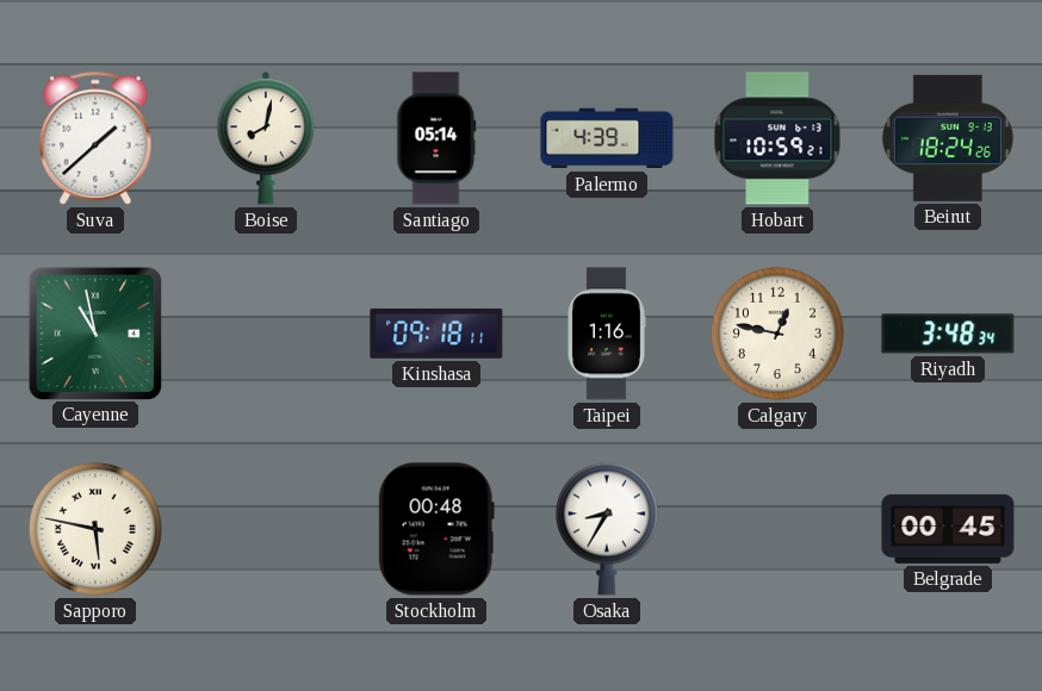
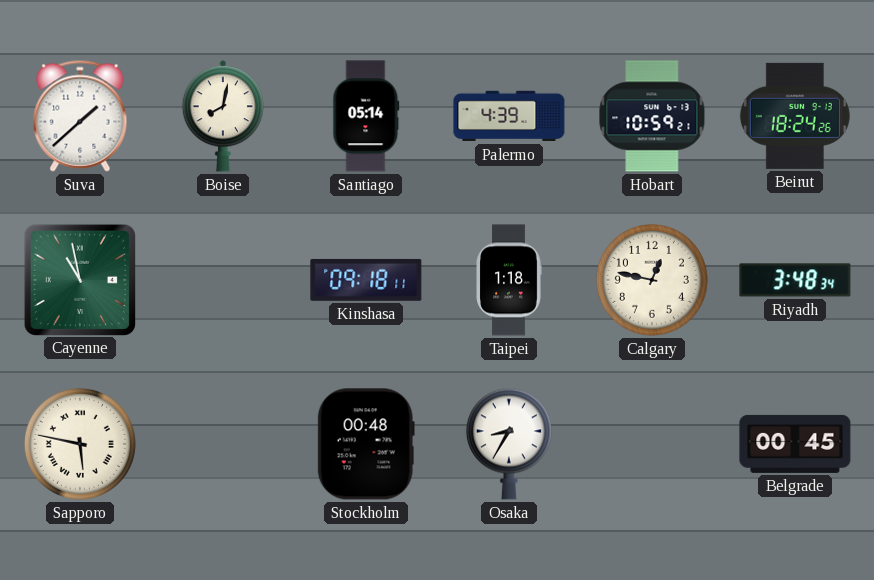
Taipei: 1:16 -> 1:18
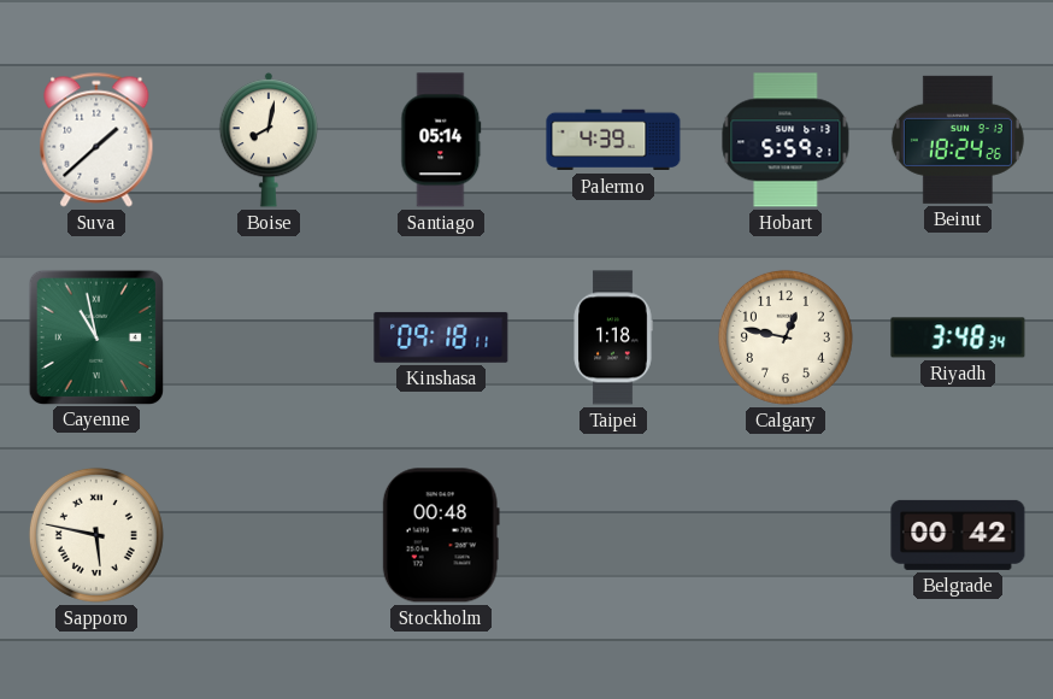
Hobart: 10:59 -> 5:59
Osaka: 8:35 -> none
Belgrade: 00:45 -> 00:42
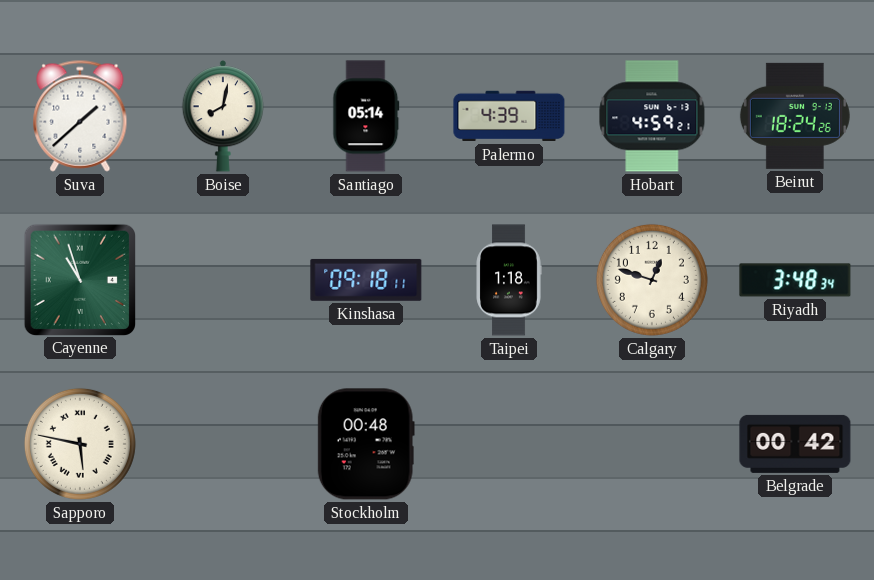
Hobart: 5:59 -> 4:59
Cayenne: 10:58 -> 10:57
Calgary: 12:47 -> 12:48
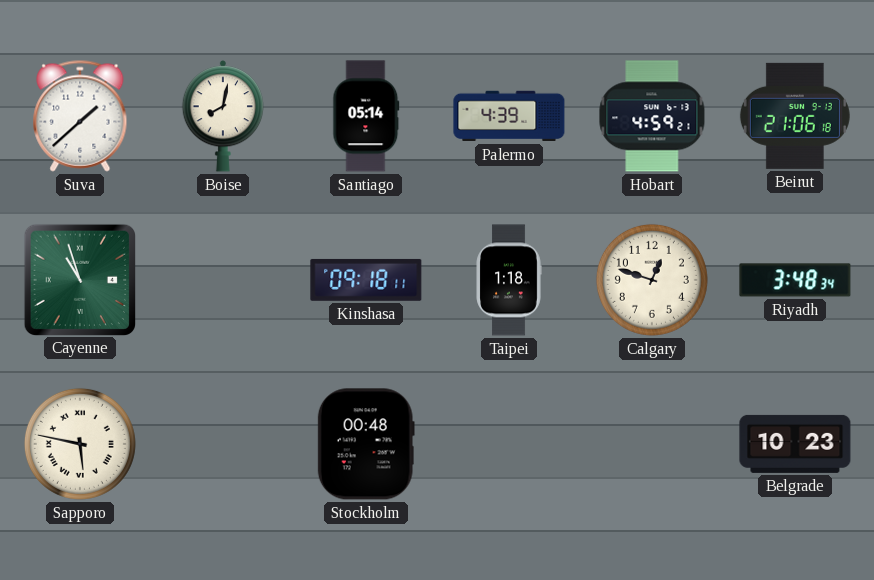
Beirut: 18:24 -> 21:06
Belgrade: 00:42 -> 10:23
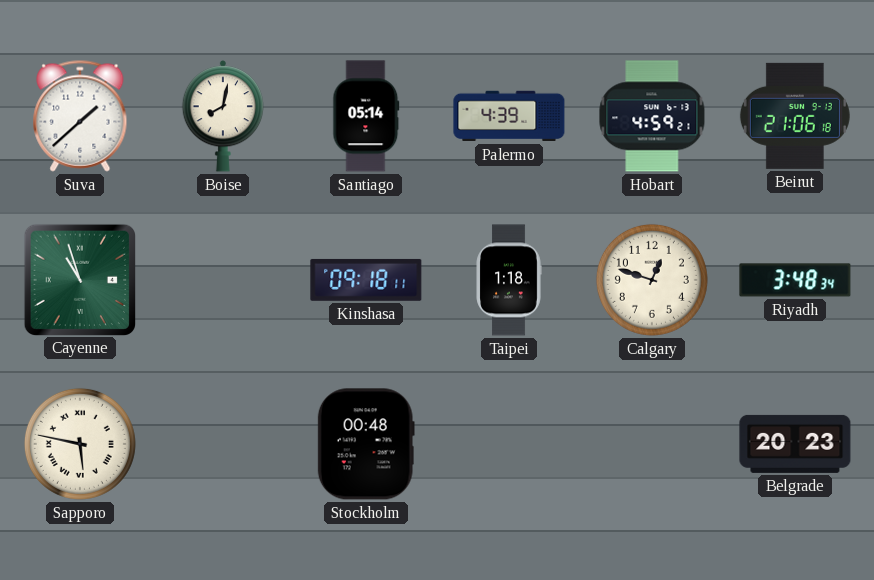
Belgrade: 10:23 -> 20:23
